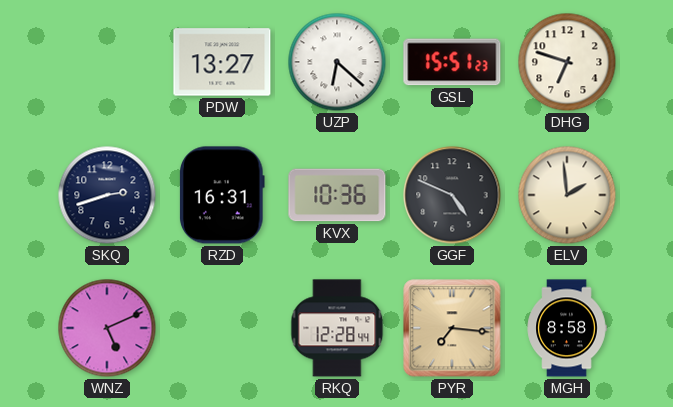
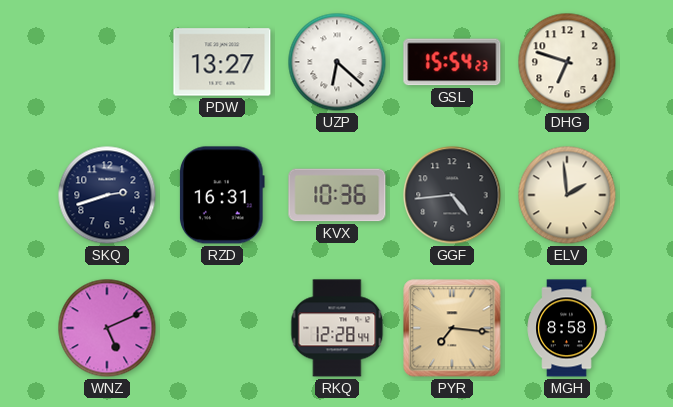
GSL: 15:51 -> 15:54
GGF: 4:49 -> 4:44
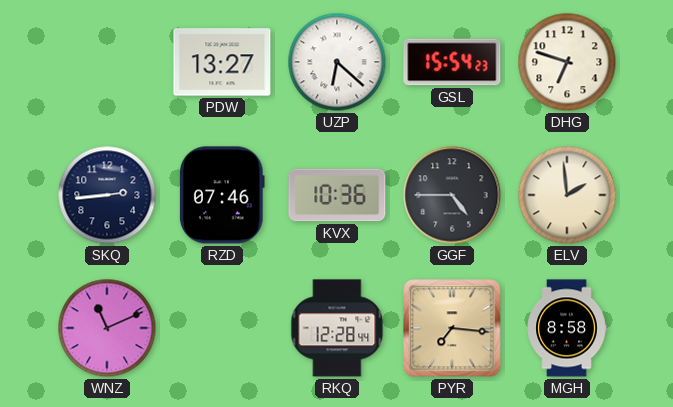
SKQ: 2:42 -> 2:44
RZD: 16:31 -> 07:46
GGF: 4:44 -> 4:45
WNZ: 5:11 -> 11:11
